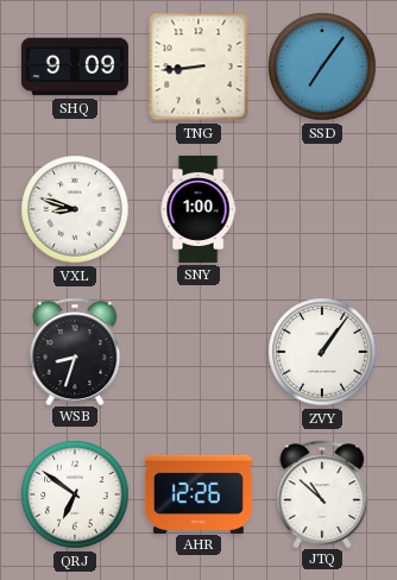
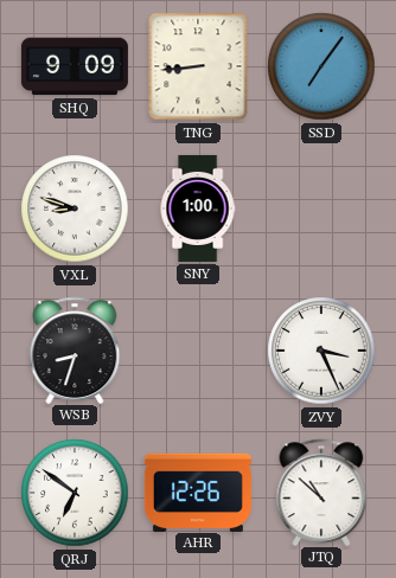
ZVY: 1:06 -> 3:26
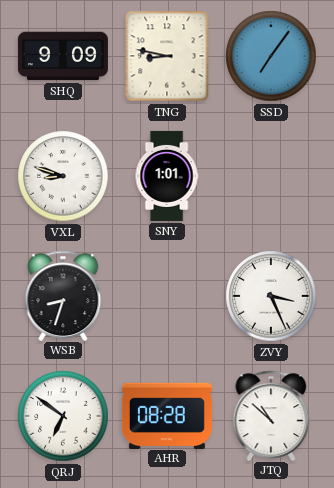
TNG: 8:44 -> 8:47
SNY: 1:00 -> 1:01
AHR: 12:26 -> 08:28
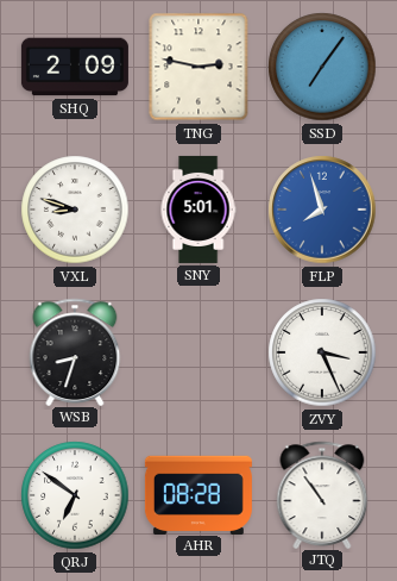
SHQ: 9:09 -> 2:09
TNG: 8:47 -> 2:47
SNY: 1:01 -> 5:01
FLP: none -> 7:57
JTQ: 10:52 -> 10:54
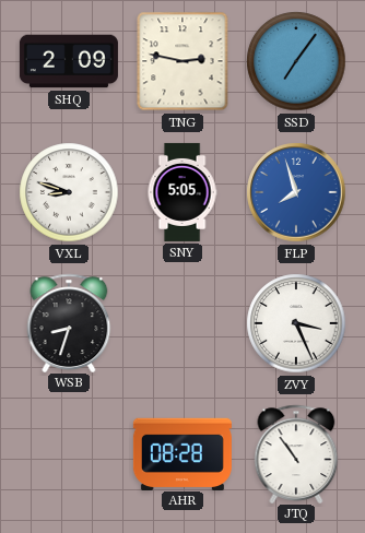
SNY: 5:01 -> 5:05
QRJ: 6:51 -> none
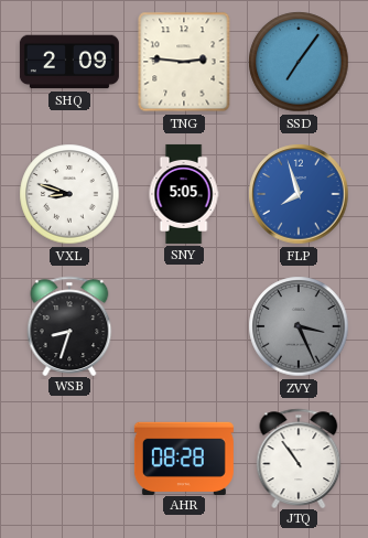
TNG: 2:47 -> 2:46
ZVY dial: white -> grey
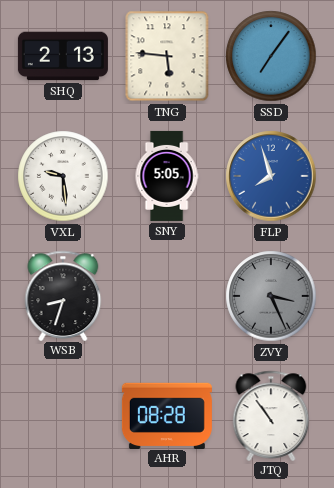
SHQ: 2:09 -> 2:13
TNG: 2:46 -> 5:46
VXL: 8:48 -> 9:29
